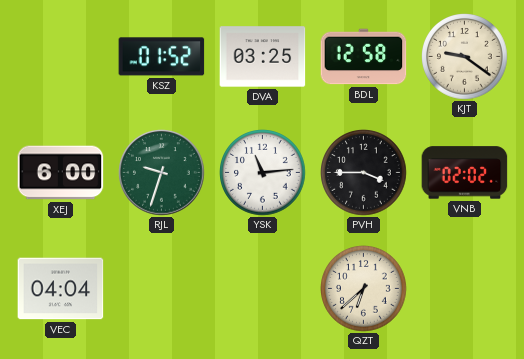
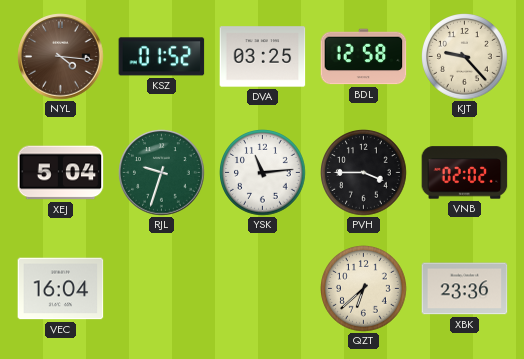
NYL: none -> 4:16
KJT: 9:21 -> 9:23
XEJ: 6:00 -> 5:04
VEC: 04:04 -> 16:04
XBK: none -> 23:36
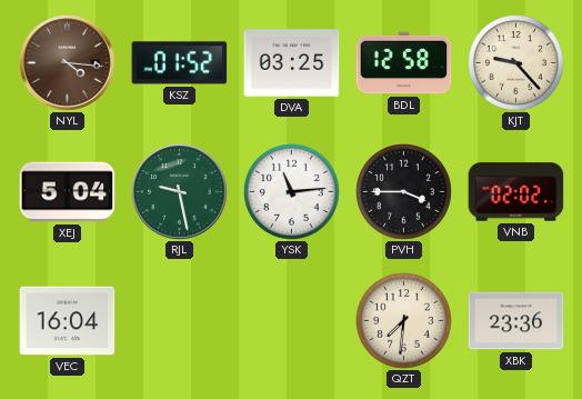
RJL: 9:33 -> 9:28
QZT: 6:38 -> 7:31
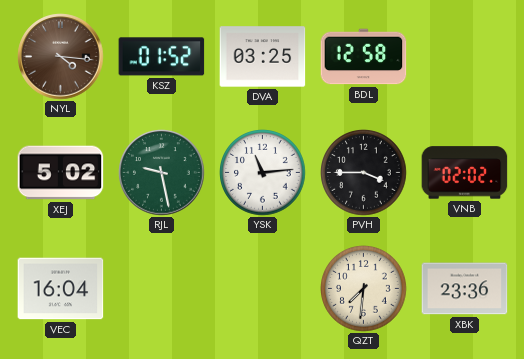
KJT: 9:23 -> none
XEJ: 5:04 -> 5:02
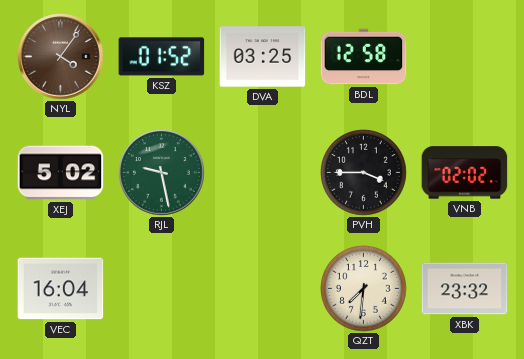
NYL: 4:16 -> 4:06
YSK: 11:14 -> none
XBK: 23:36 -> 23:32
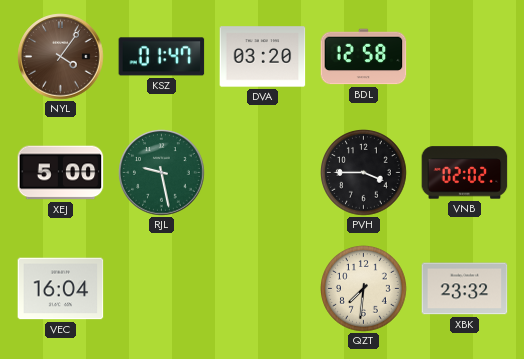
KSZ: 01:52 -> 01:47
DVA: 03:25 -> 03:20
XEJ: 5:02 -> 5:00
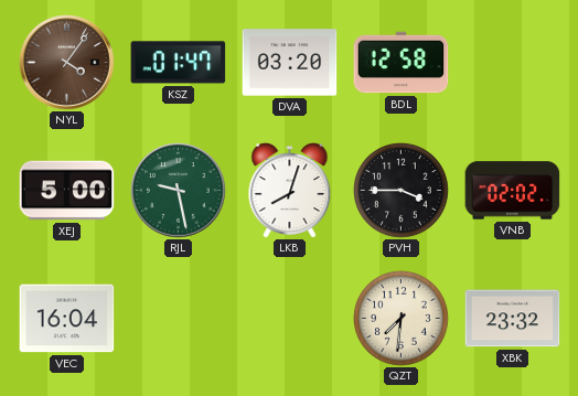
LKB: none -> 8:03
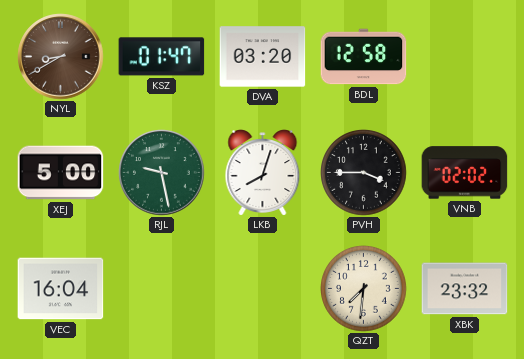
NYL: 4:06 -> 8:40
